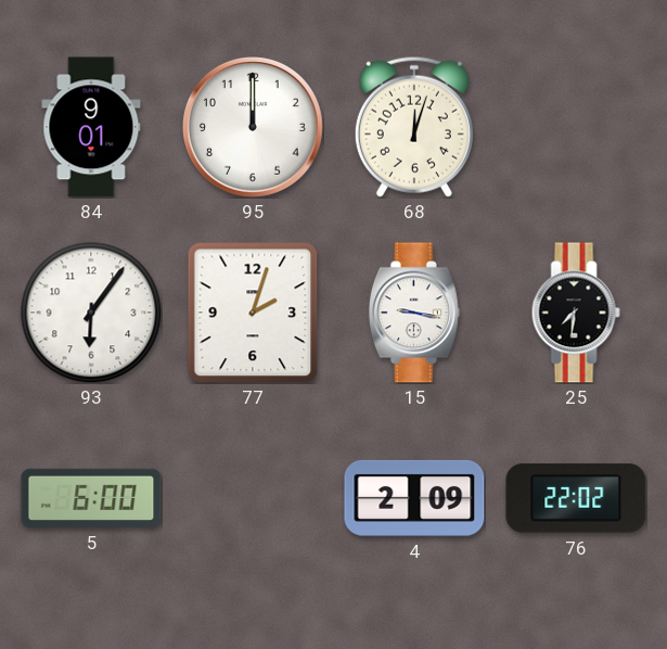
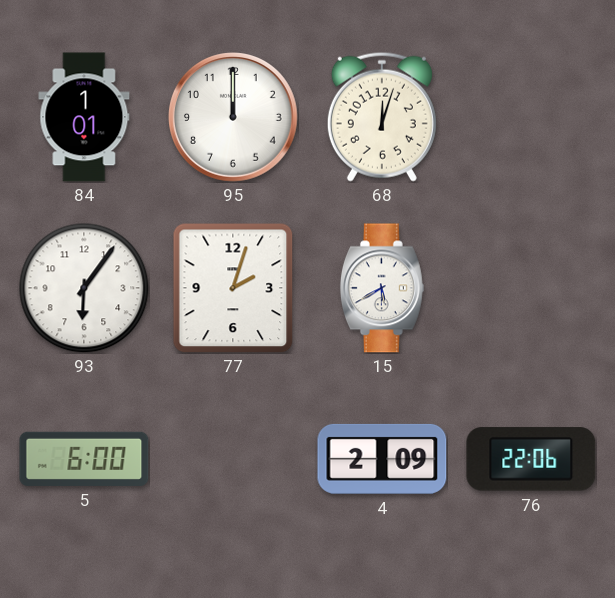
84: 9:01 -> 1:01
15: 9:17 -> 5:40
25: 7:31 -> none
76: 22:02 -> 22:06
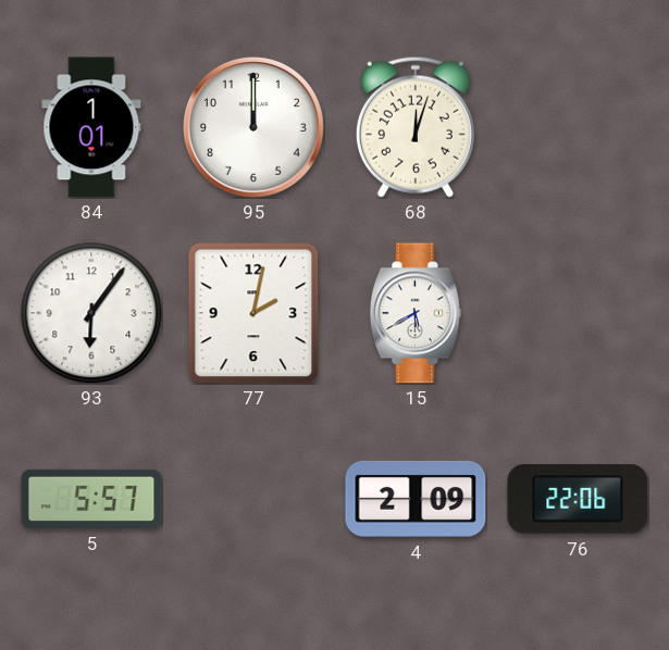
77: 2:03 -> 2:02
5: 6:00 -> 5:57
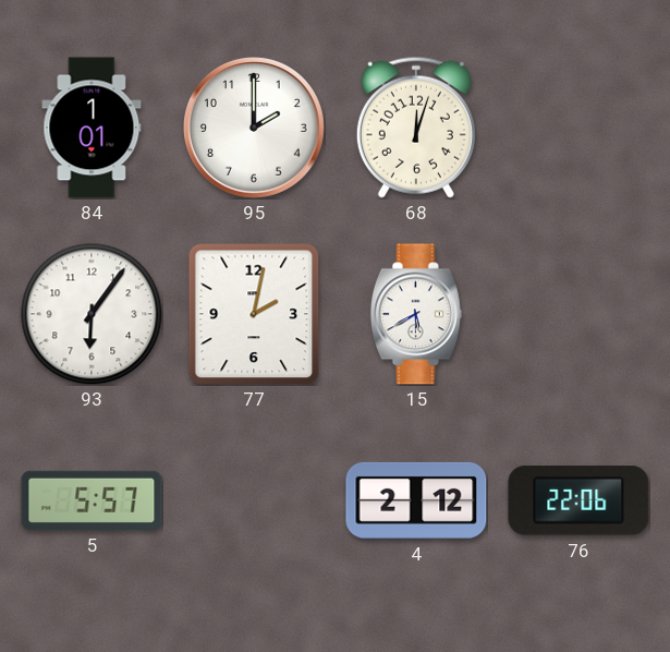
95: 12:00 -> 2:00
4: 2:09 -> 2:12
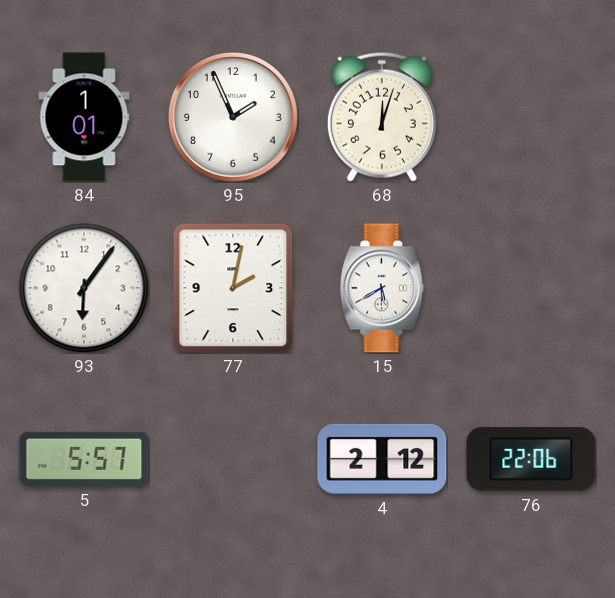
95: 2:00 -> 1:56
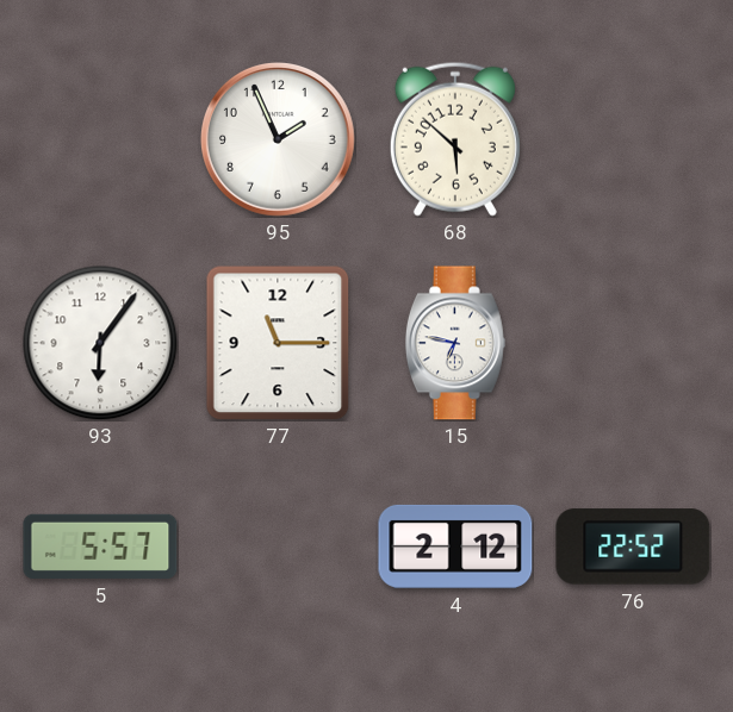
84: 1:01 -> none
68: 12:03 -> 5:52
77: 2:02 -> 11:15
15: 5:40 -> 6:47
76: 22:06 -> 22:52
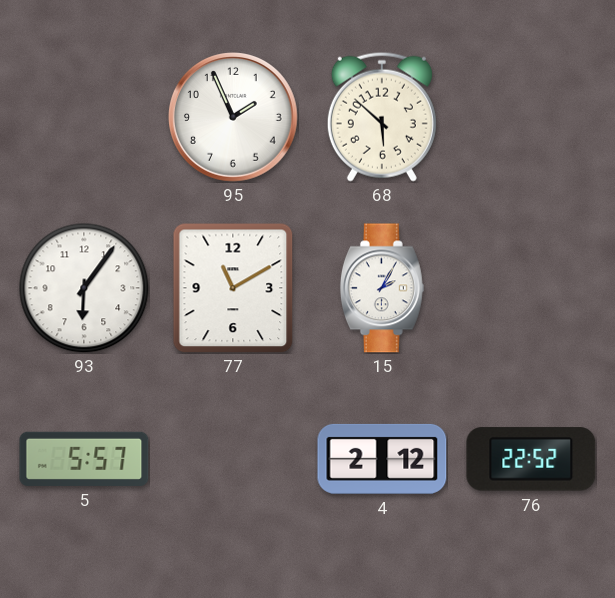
77: 11:15 -> 11:10
15: 6:47 -> 2:05
